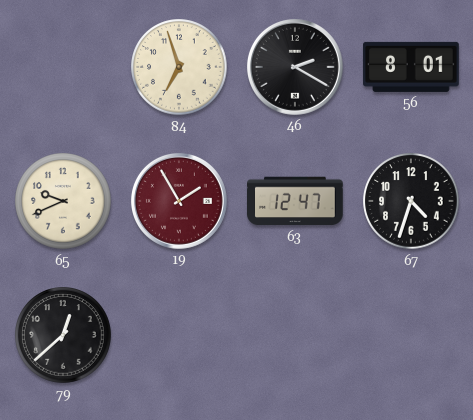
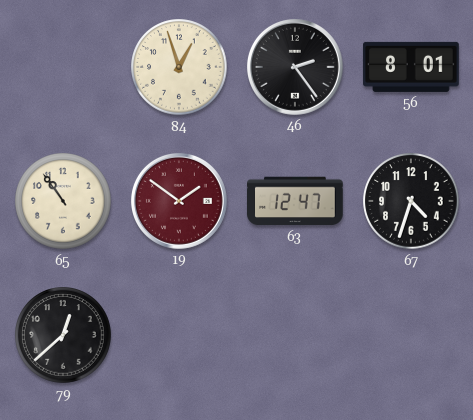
84: 6:57 -> 12:57
46: 2:20 -> 2:24
65: 9:41 -> 10:54
19: 1:55 -> 1:51
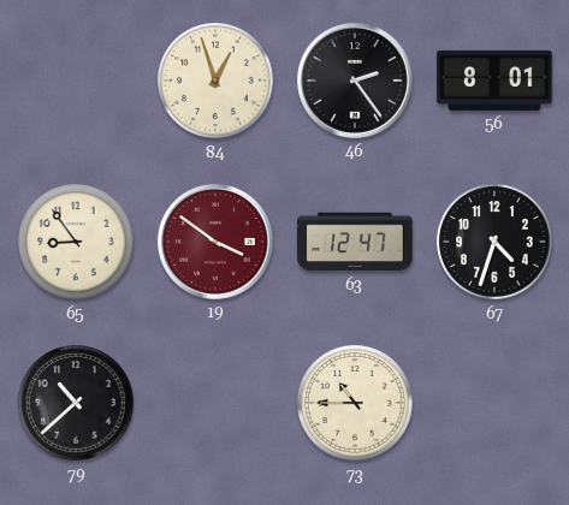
65: 10:54 -> 8:54
19: 1:51 -> 3:51
79: 12:38 -> 10:38
73: none -> 10:45
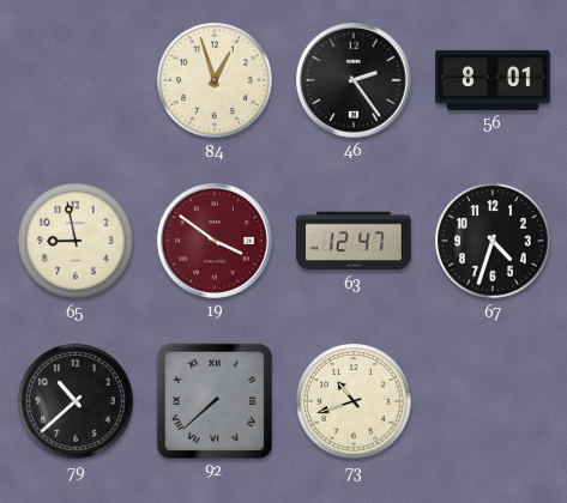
65: 8:54 -> 8:58
92: none -> 7:38
73: 10:45 -> 10:42
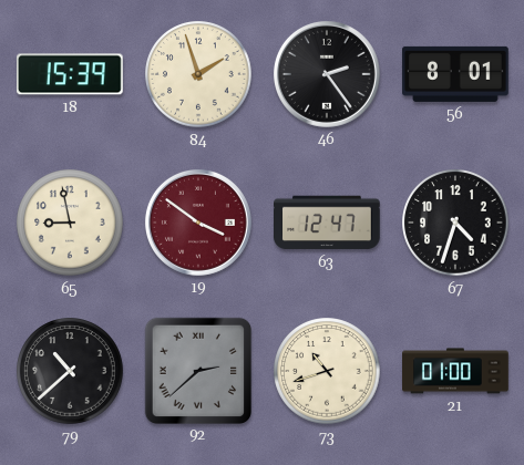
18: none -> 15:39
84: 12:57 -> 1:57
92: 7:38 -> 2:38
21: none -> 01:00
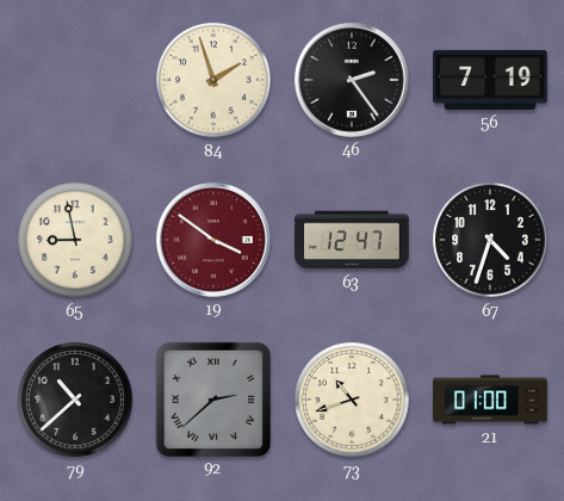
18: 15:39 -> none
56: 8:01 -> 7:19
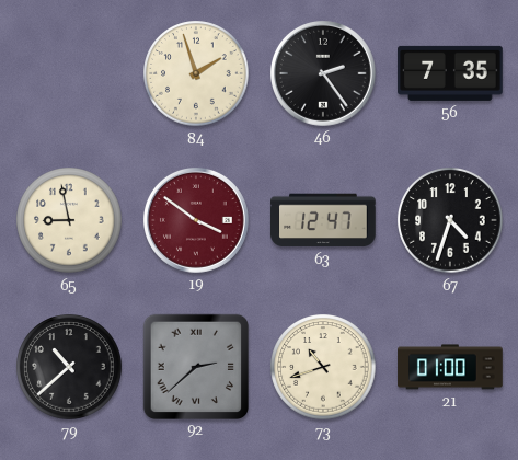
56: 7:19 -> 7:35
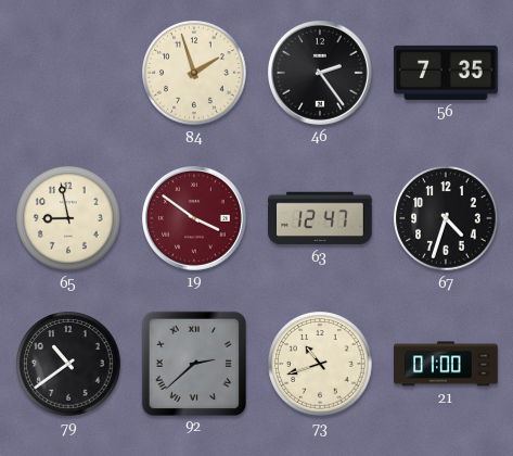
79: 10:38 -> 10:39
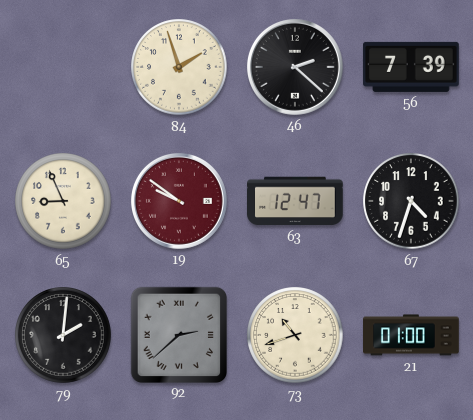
46: 2:24 -> 2:22
56: 7:35 -> 7:39
65: 8:58 -> 8:56
19: 3:51 -> 9:51
79: 10:39 -> 2:01
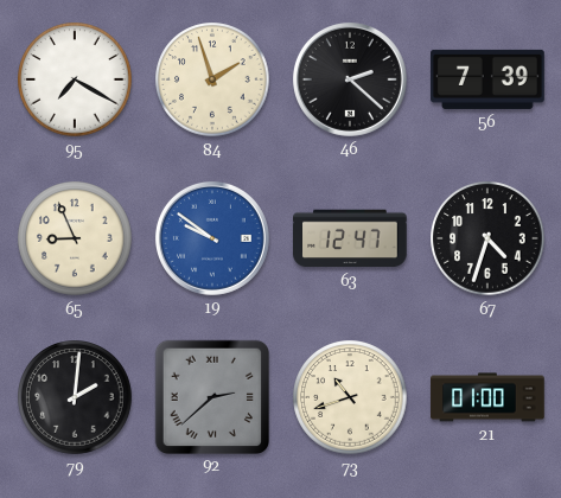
95: none -> 7:20
19 dial: burgundy -> blue
